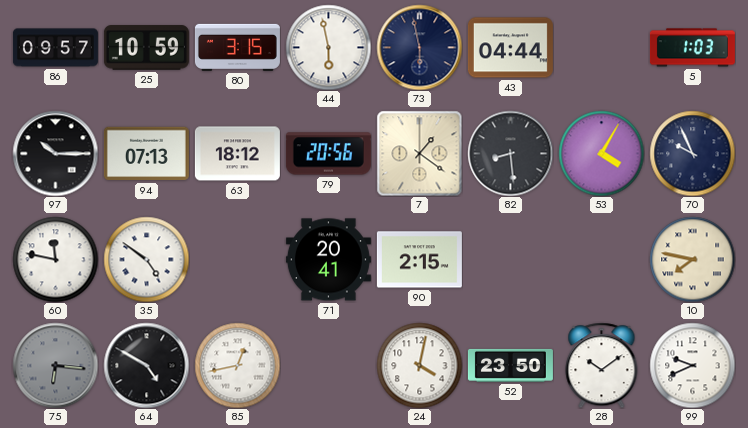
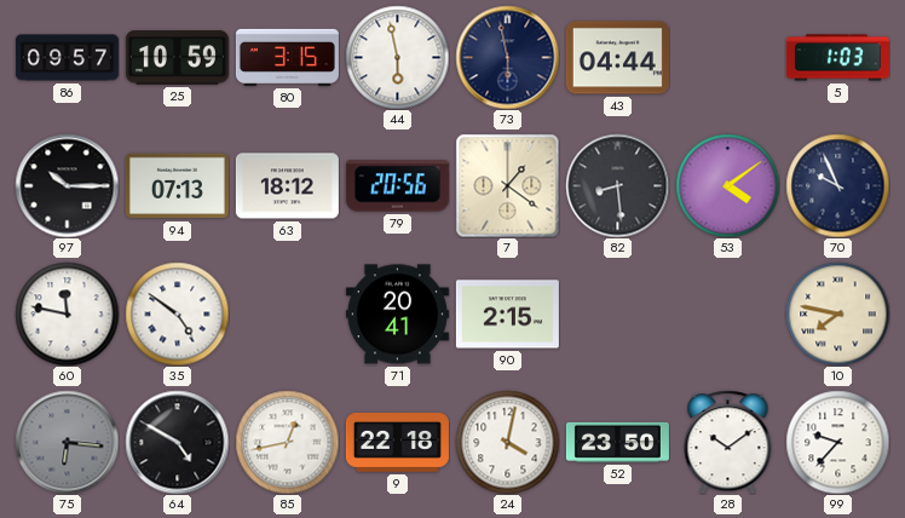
53: 4:05 -> 4:09
9: none -> 22:18
99: 9:41 -> 9:37
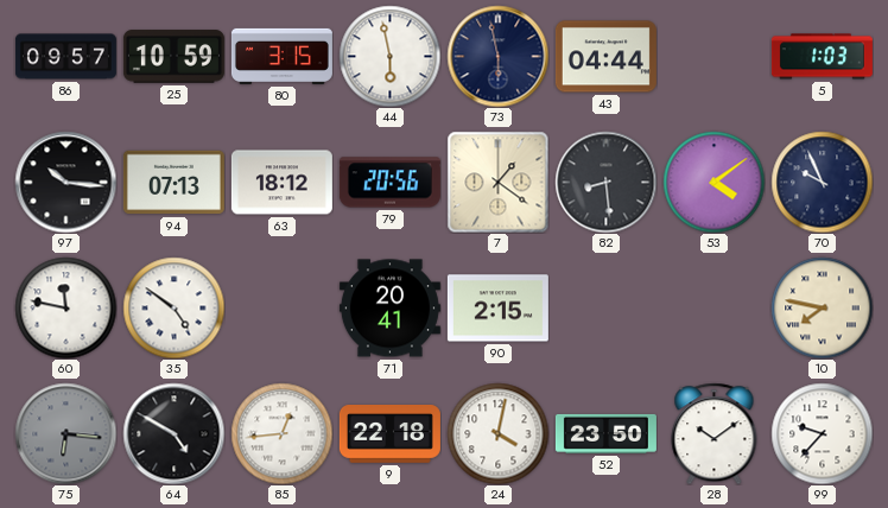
97: 10:15 -> 10:16
85: 12:43 -> 12:44
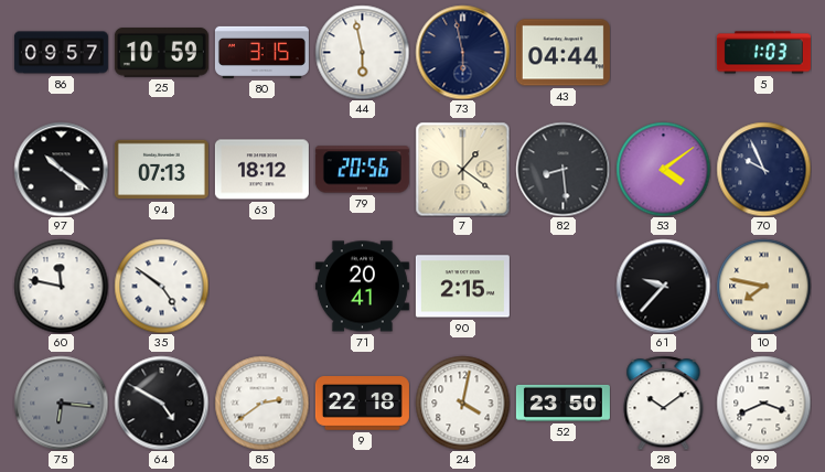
97: 10:16 -> 10:21
61: none -> 9:37
85: 12:44 -> 2:39
99: 9:37 -> 3:41
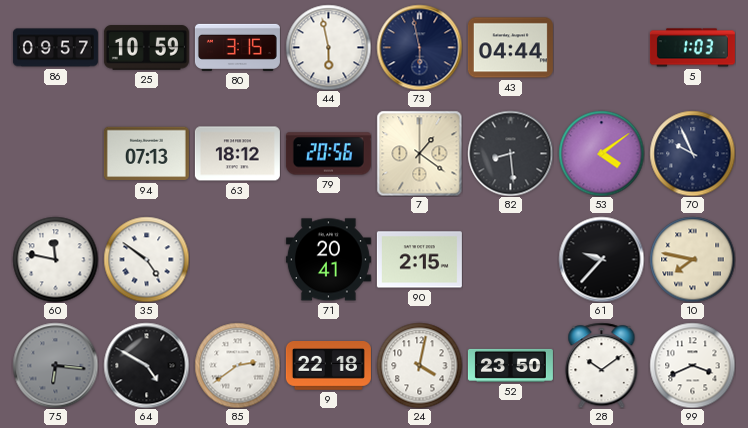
97: 10:21 -> none
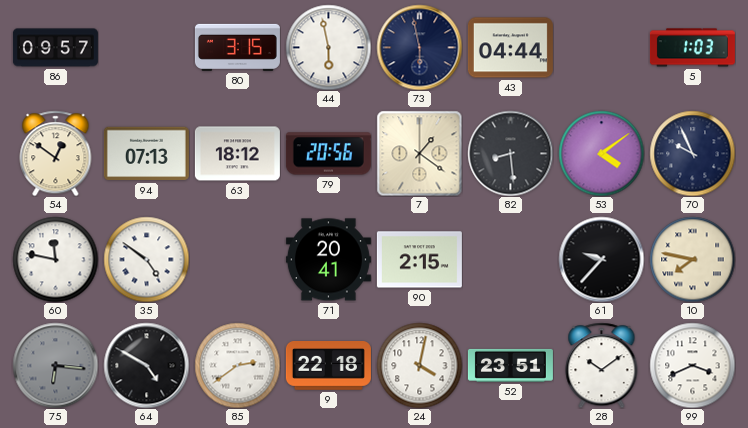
25: 10:59 -> none
54: none -> 12:51
52: 23:50 -> 23:51
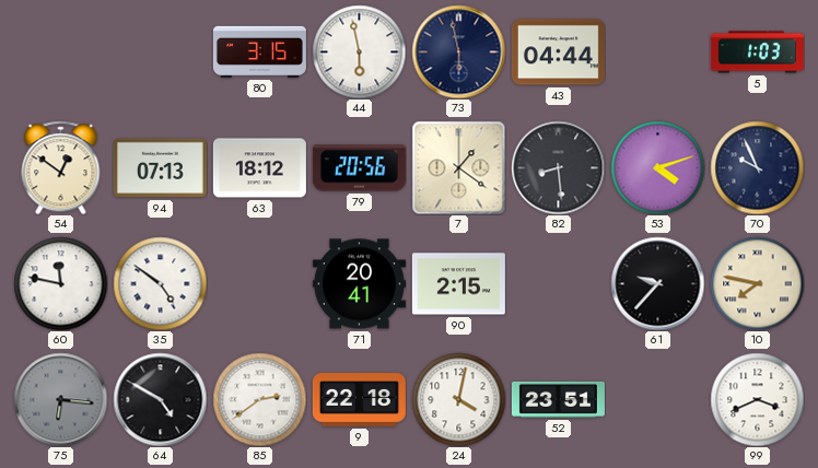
86: 09:57 -> none
53: 4:09 -> 4:12
28: 10:09 -> none
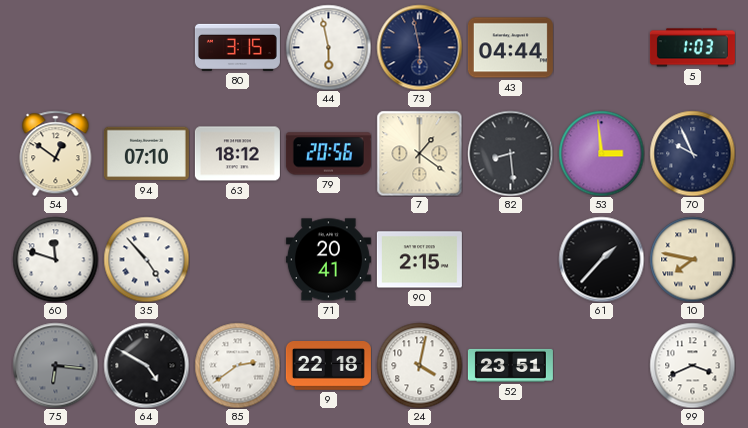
94: 07:13 -> 07:10
53: 4:12 -> 2:59
60: 11:47 -> 11:48
35: 4:51 -> 4:53
61: 9:37 -> 1:37
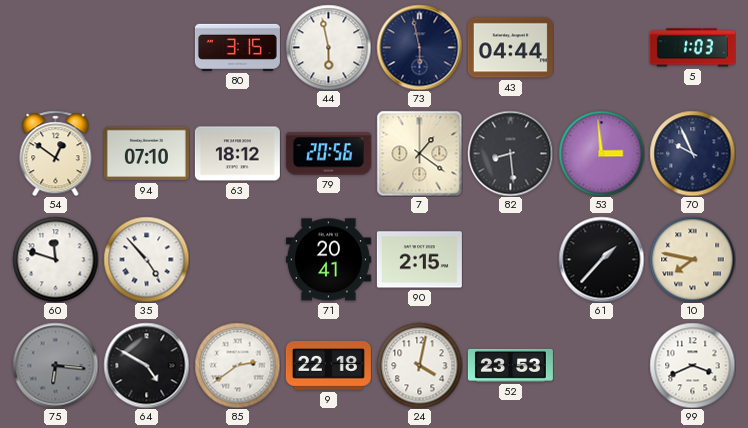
52: 23:51 -> 23:53
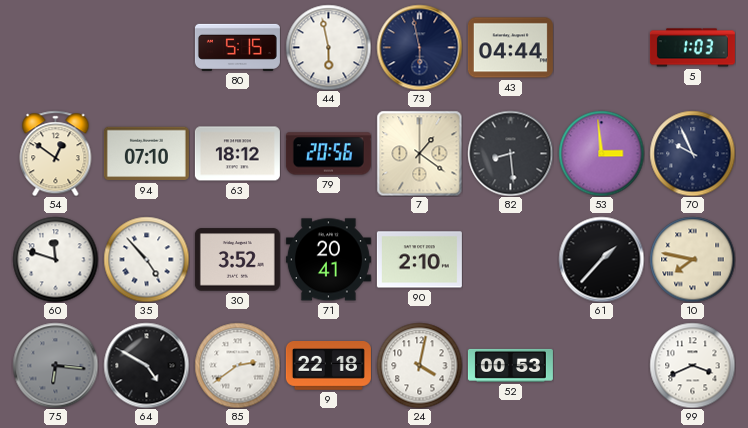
80: 3:15 -> 5:15
30: none -> 3:52
90: 2:15 -> 2:10
52: 23:53 -> 00:53
